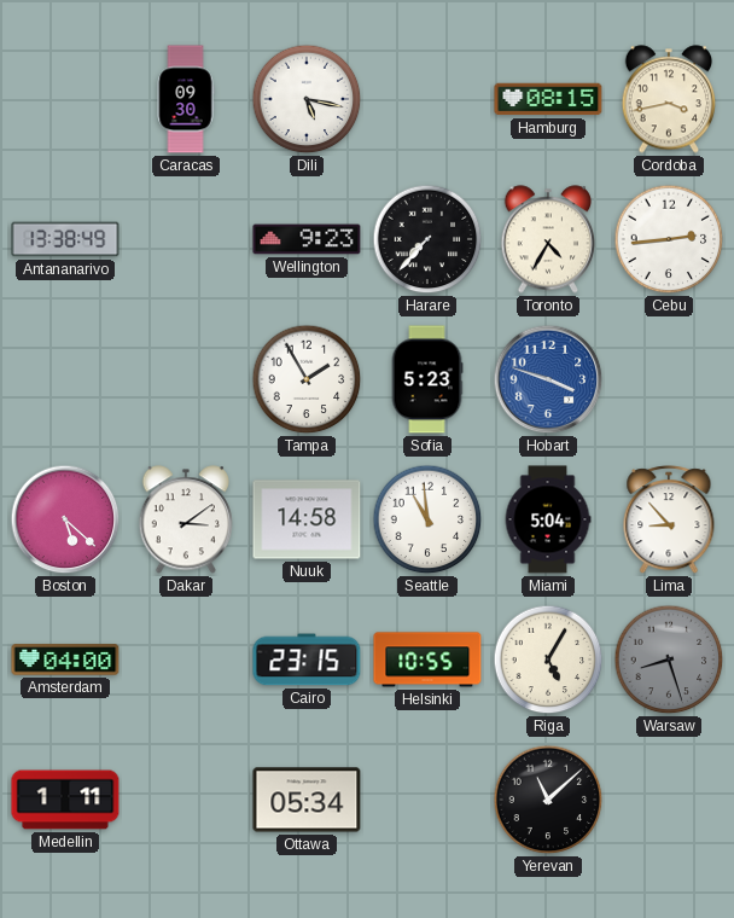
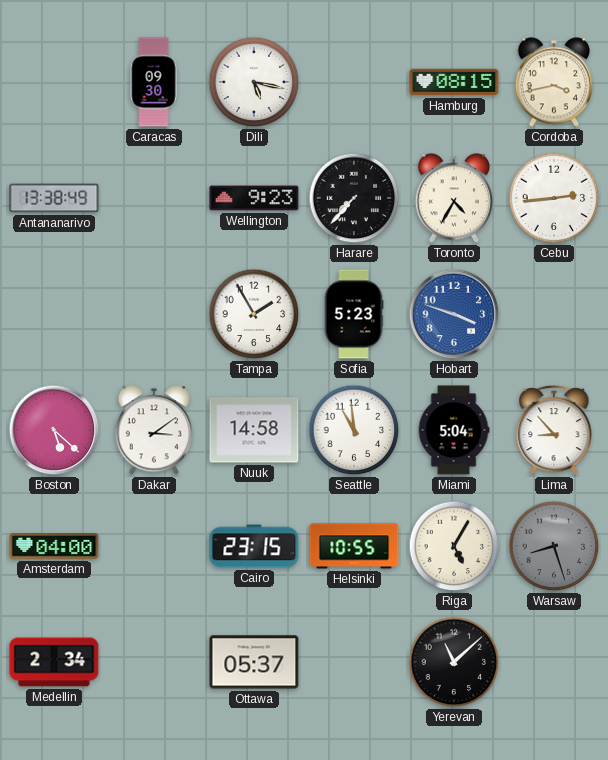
Medellin: 1:11 -> 2:34
Ottawa: 05:34 -> 05:37
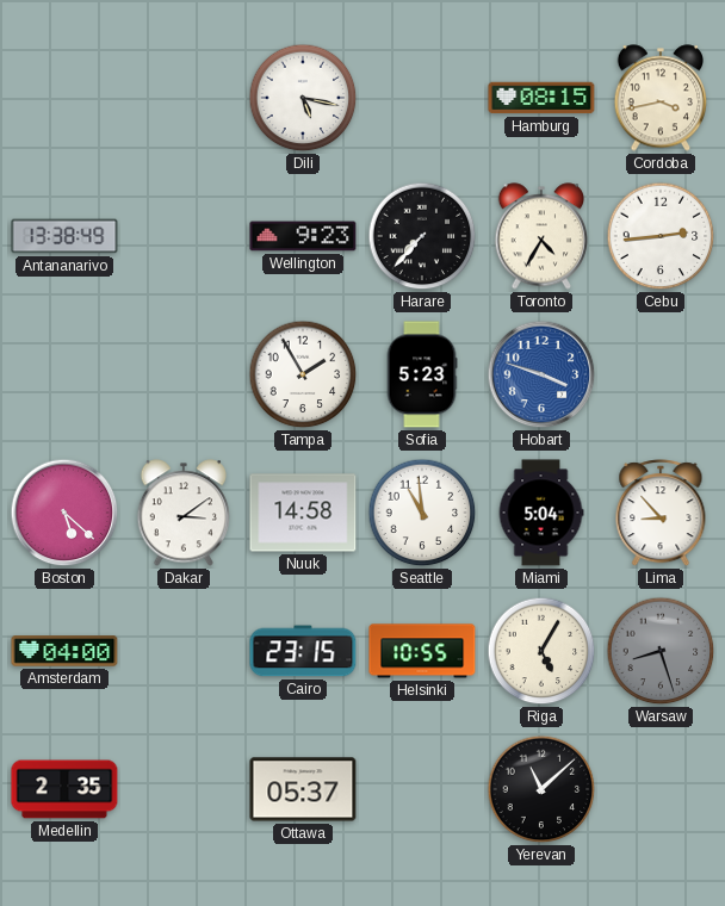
Caracas: 09:30 -> none
Medellin: 2:34 -> 2:35
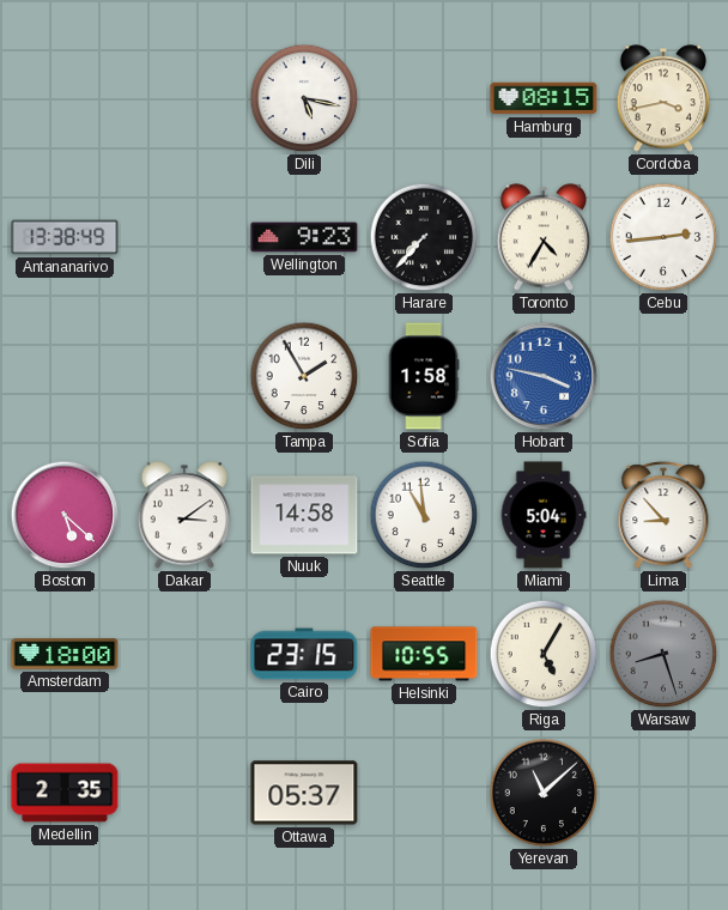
Sofia: 5:23 -> 1:58
Hobart: 3:48 -> 3:47
Amsterdam: 04:00 -> 18:00
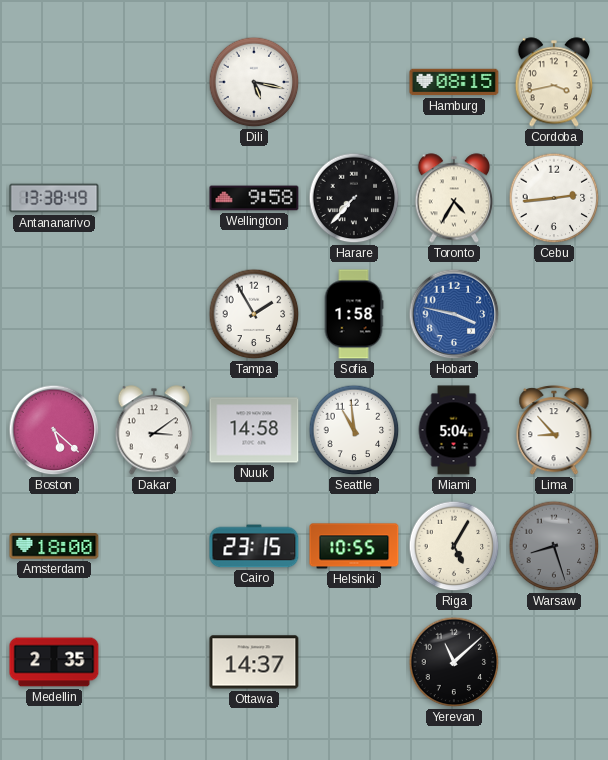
Wellington: 9:23 -> 9:58
Ottawa: 05:37 -> 14:37
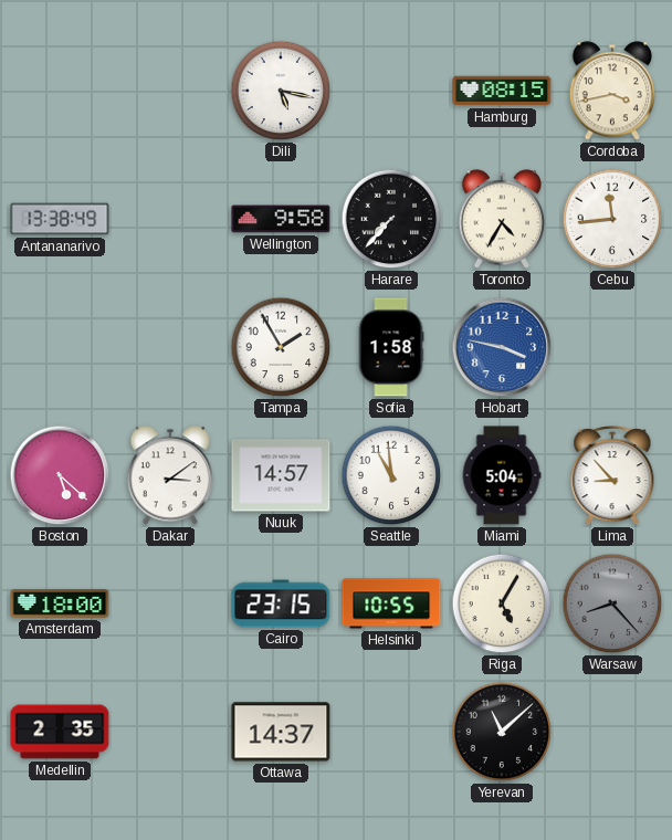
Cebu: 2:44 -> 11:44
Nuuk: 14:58 -> 14:57
Warsaw: 8:27 -> 8:23
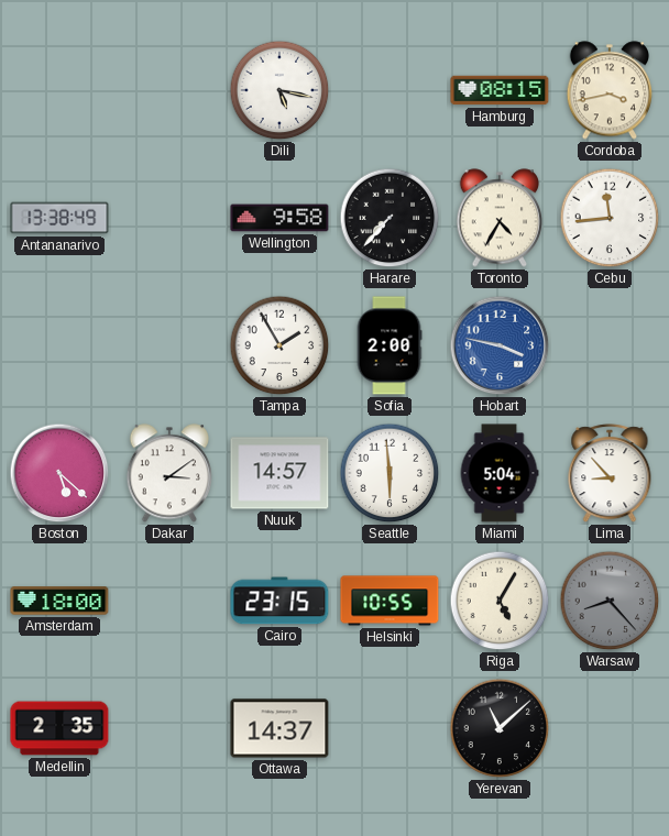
Sofia: 1:58 -> 2:00
Seattle: 10:59 -> 5:59
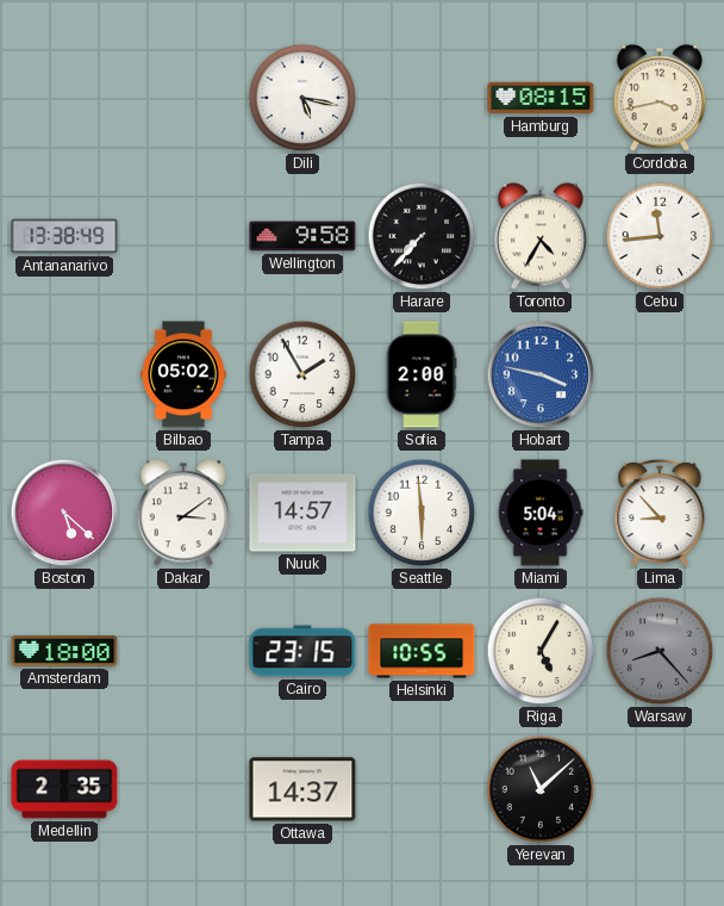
Bilbao: none -> 05:02
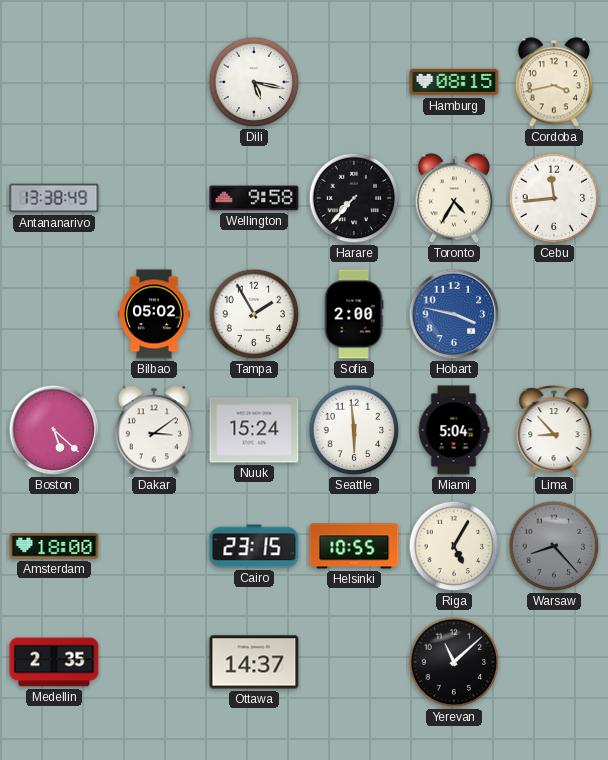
Nuuk: 14:57 -> 15:24
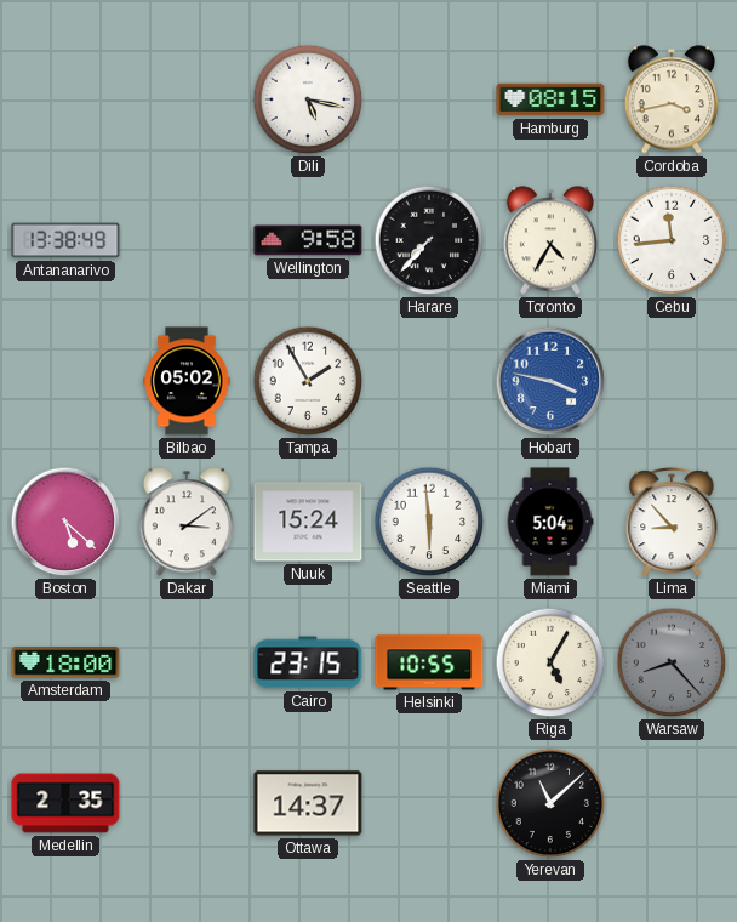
Sofia: 2:00 -> none
